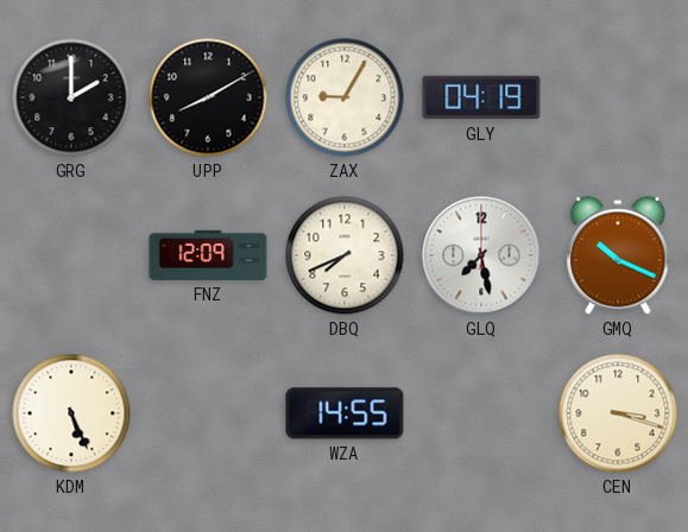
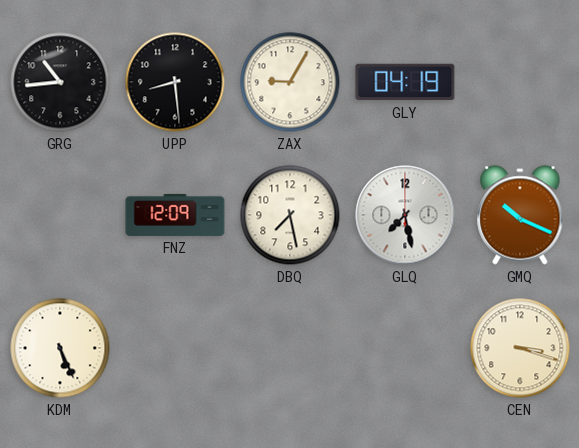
GRG: 2:00 -> 10:44
UPP: 8:10 -> 8:29
DBQ: 7:41 -> 7:28
WZA: 14:55 -> none
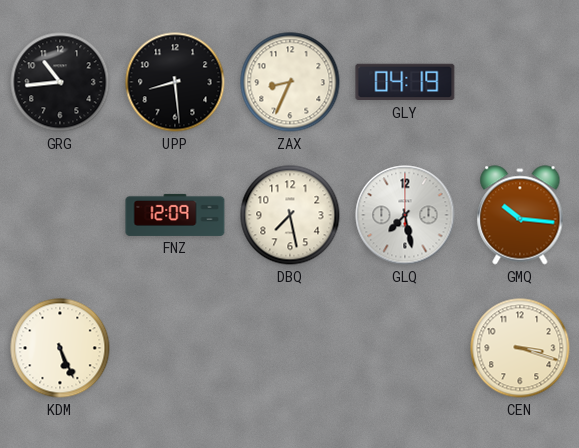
ZAX: 9:05 -> 8:34
GMQ: 10:19 -> 10:16
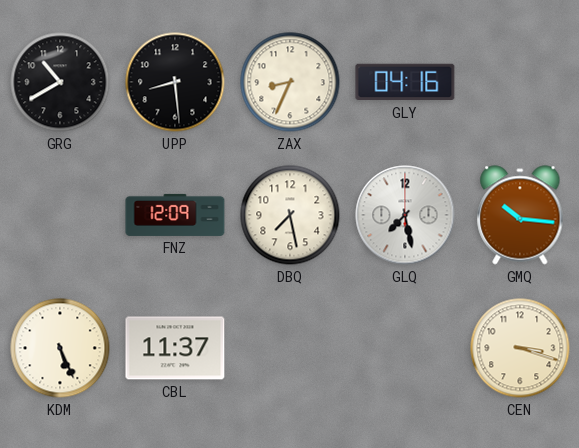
GRG: 10:44 -> 10:40
GLY: 04:19 -> 04:16
CBL: none -> 11:37
